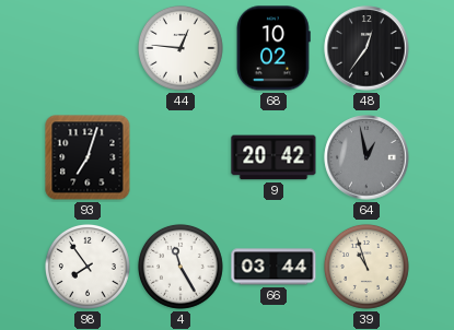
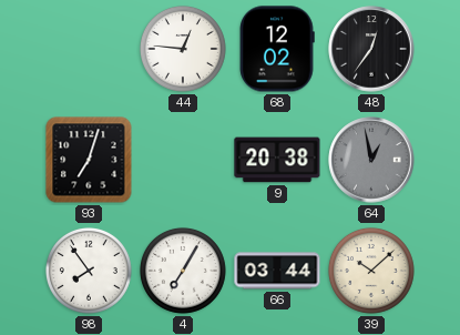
68: 10:02 -> 12:02
9: 20:42 -> 20:38
4: 11:25 -> 7:05
39: 10:57 -> 10:08
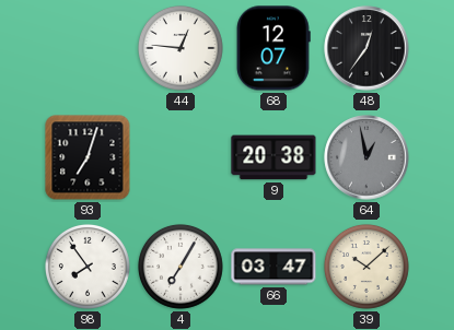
68: 12:02 -> 12:07
66: 03:44 -> 03:47
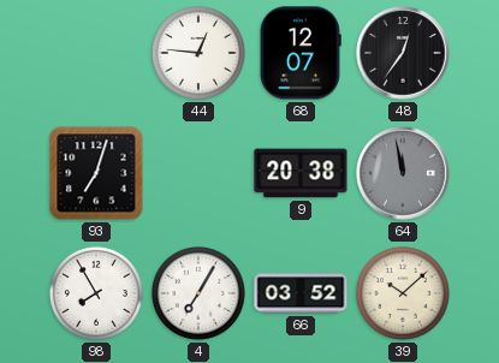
64: 12:58 -> 11:58
98: 7:54 -> 7:55
66: 03:47 -> 03:52
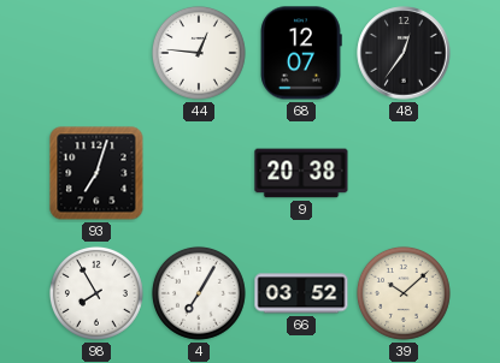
64: 11:58 -> none
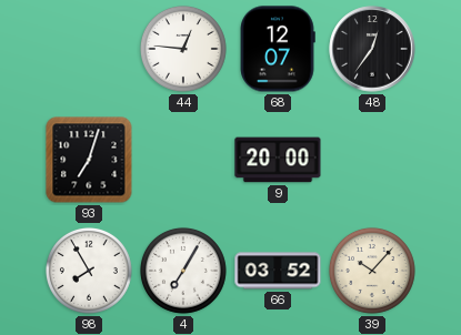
9: 20:38 -> 20:00
39: 10:08 -> 10:07
